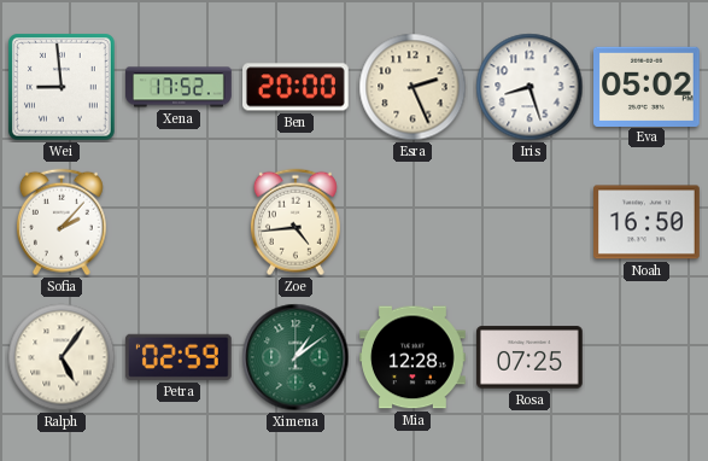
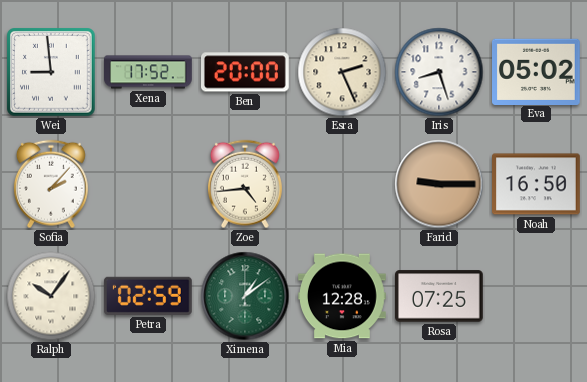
Farid: none -> 9:15
Ralph: 5:06 -> 10:06
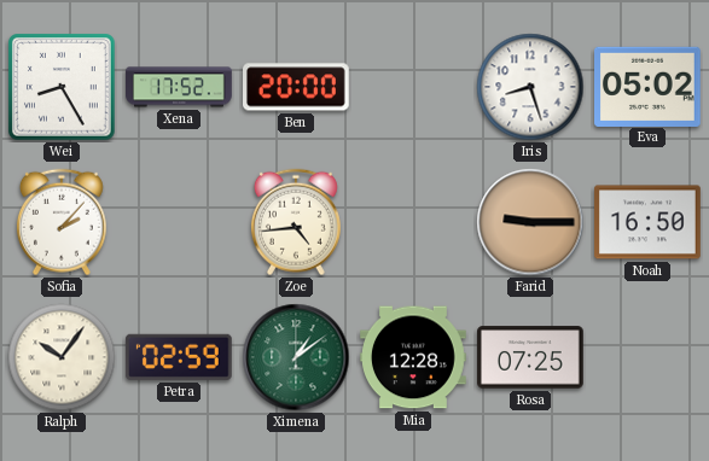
Wei: 8:59 -> 8:25
Esra: 2:26 -> none
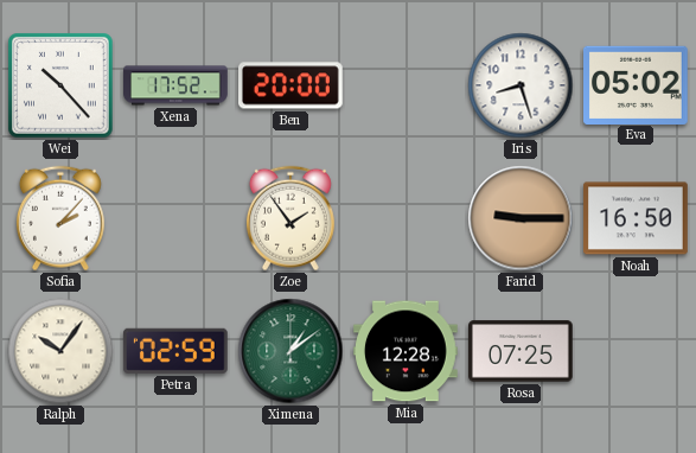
Wei: 8:25 -> 10:23
Zoe: 4:44 -> 1:54
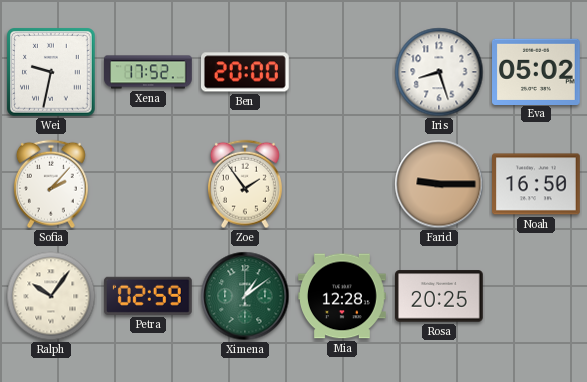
Wei: 10:23 -> 9:32
Rosa: 07:25 -> 20:25
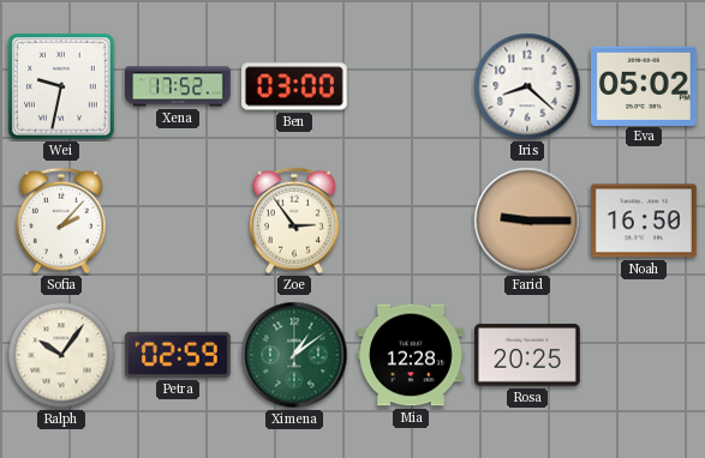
Ben: 20:00 -> 03:00
Iris: 8:27 -> 8:22
Zoe: 1:54 -> 2:54
